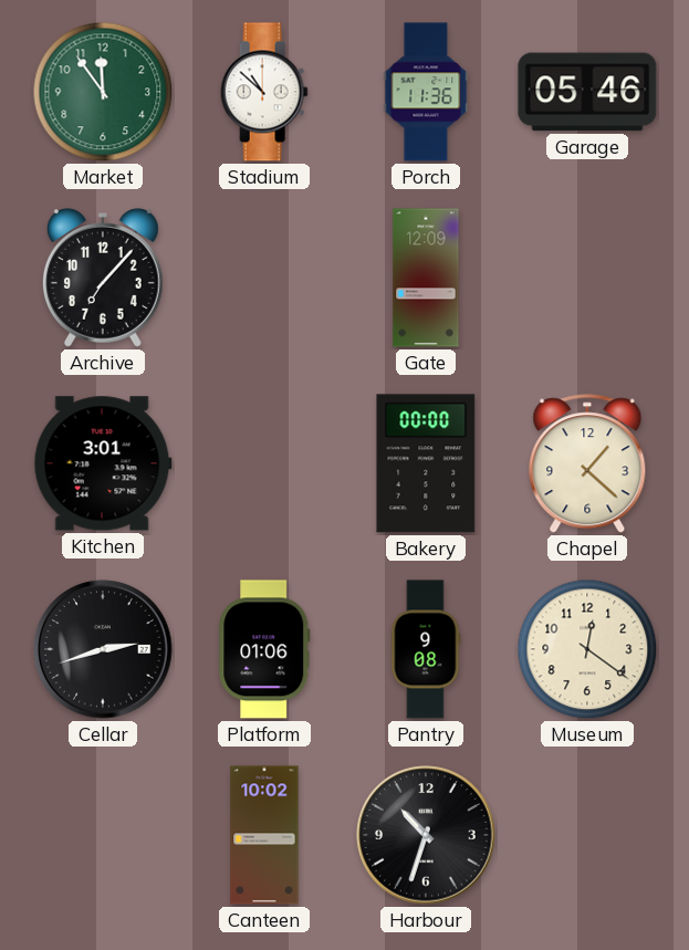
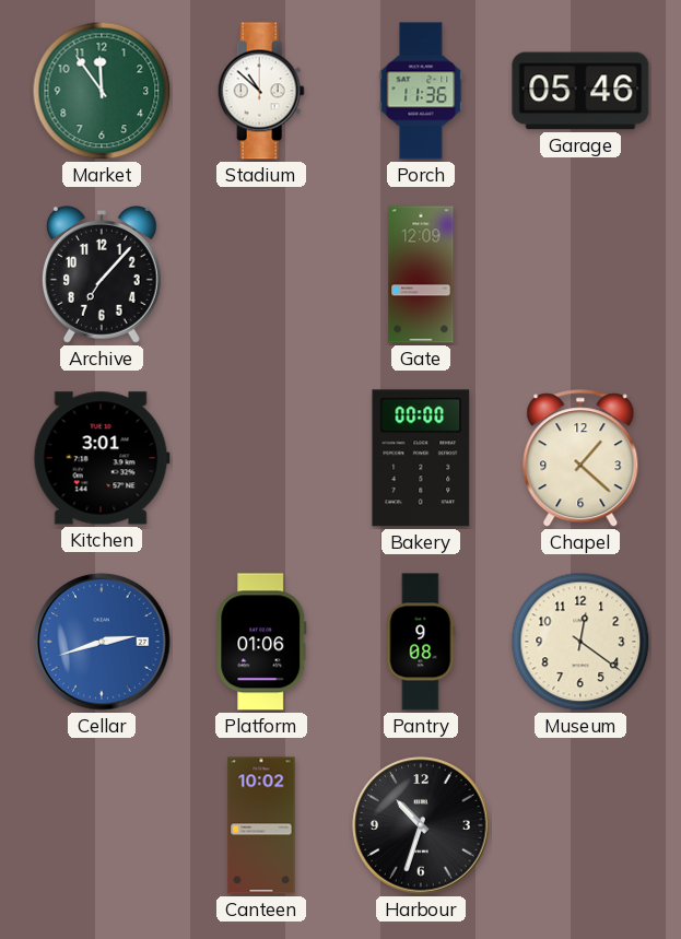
Cellar dial: black -> blue
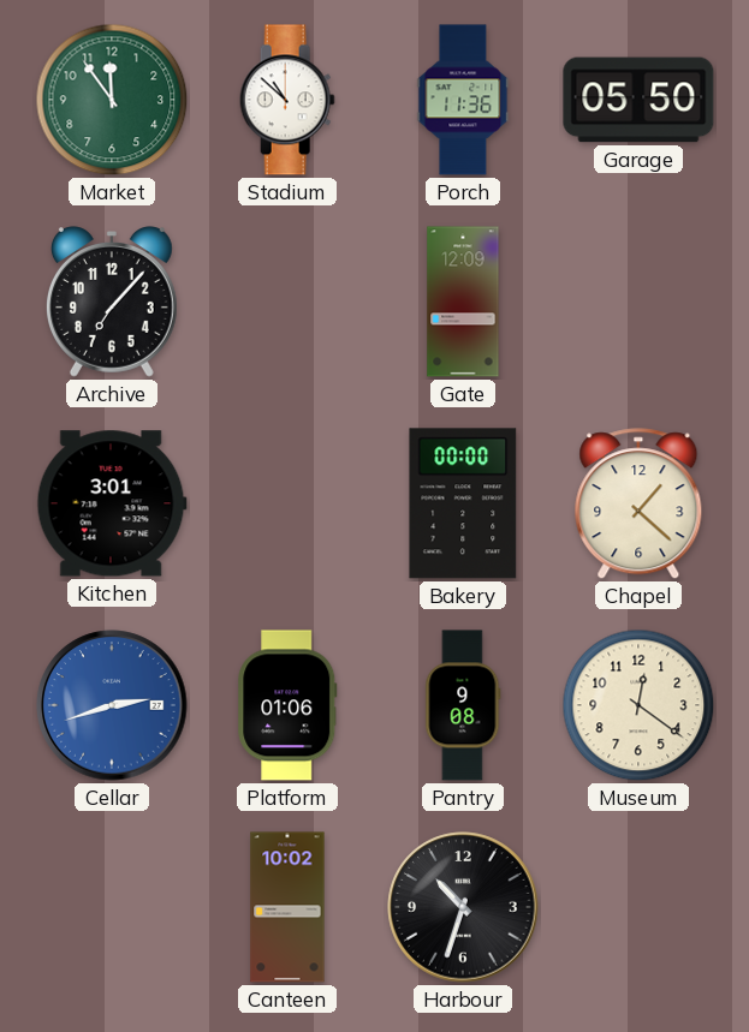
Garage: 05:46 -> 05:50
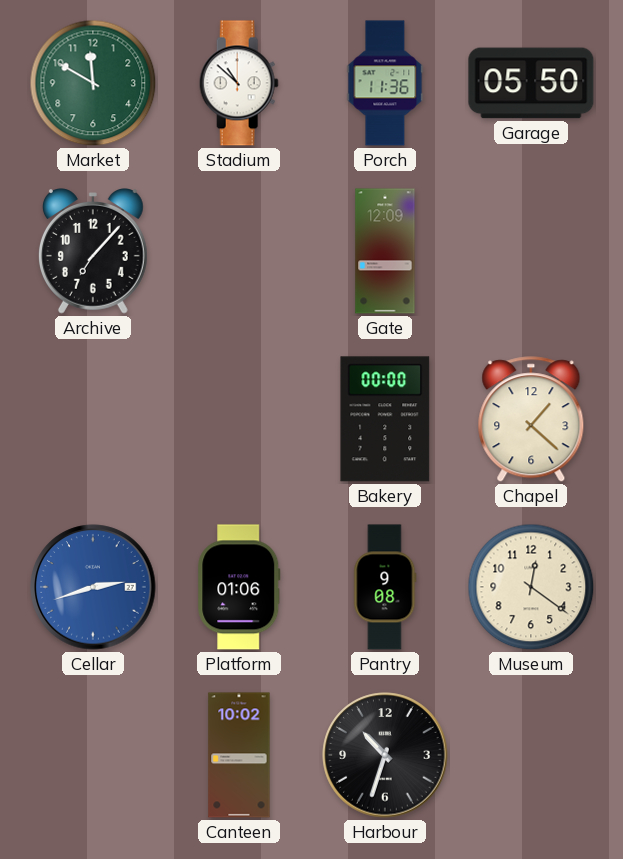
Market: 11:54 -> 11:50
Kitchen: 3:01 -> none
